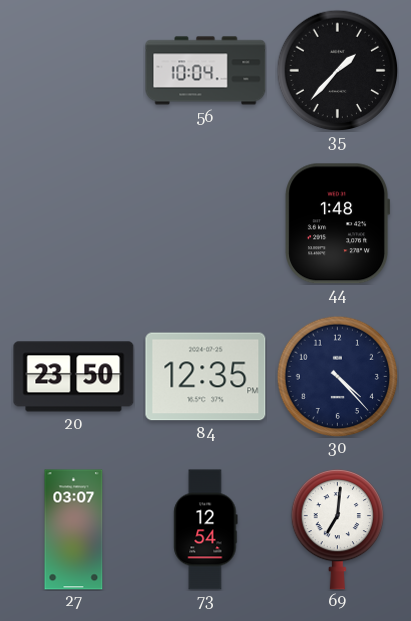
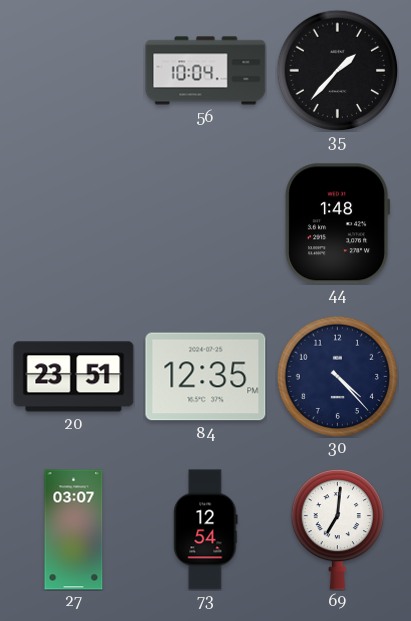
20: 23:50 -> 23:51
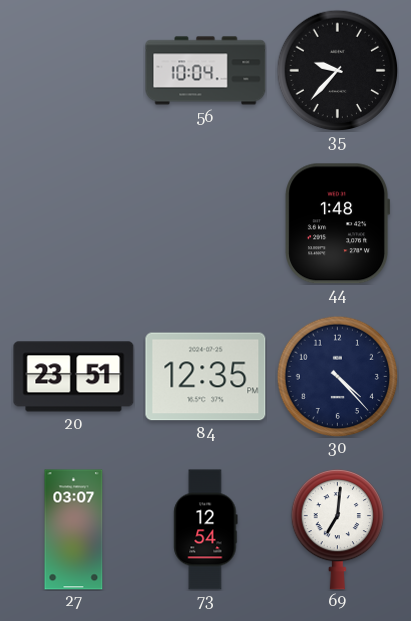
35: 1:37 -> 9:37
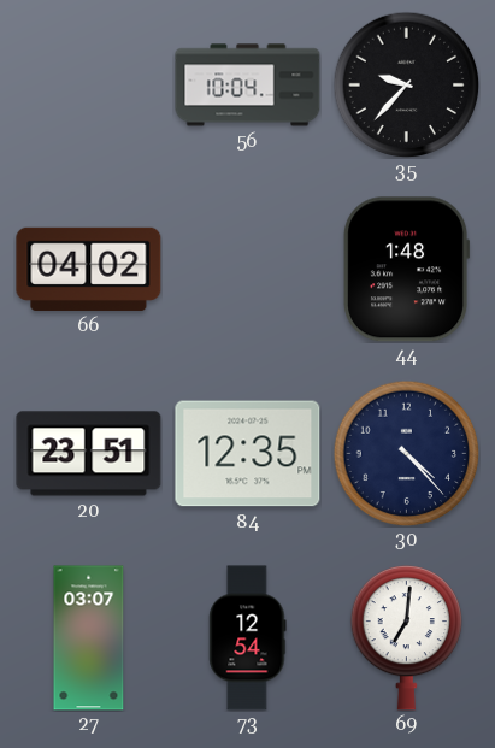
66: none -> 04:02
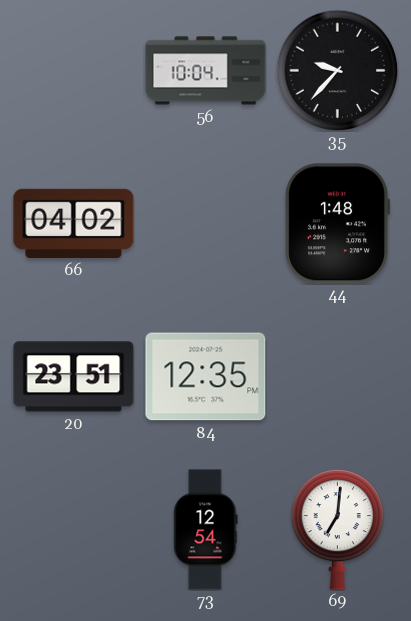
30: 4:23 -> none
27: 03:07 -> none
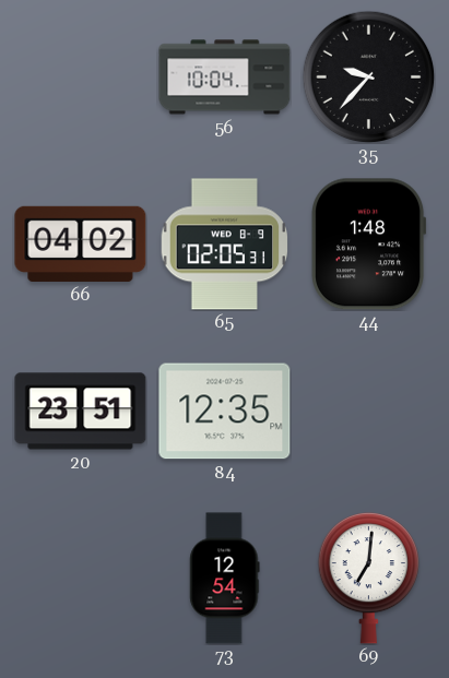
65: none -> 02:05
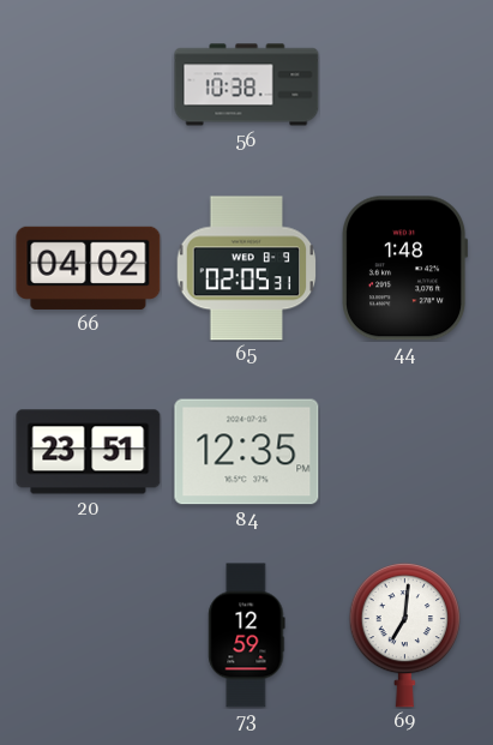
56: 10:04 -> 10:38
35: 9:37 -> none
73: 12:54 -> 12:59
